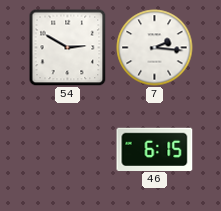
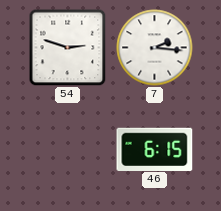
54: 2:50 -> 2:48
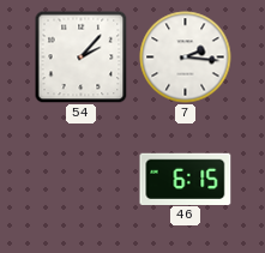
54: 2:48 -> 2:07
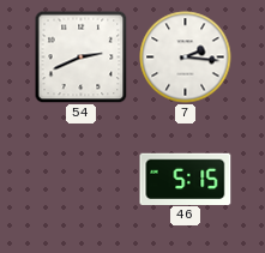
54: 2:07 -> 2:41
46: 6:15 -> 5:15
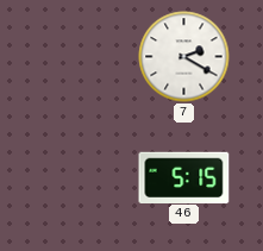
54: 2:41 -> none
7: 2:16 -> 2:20
